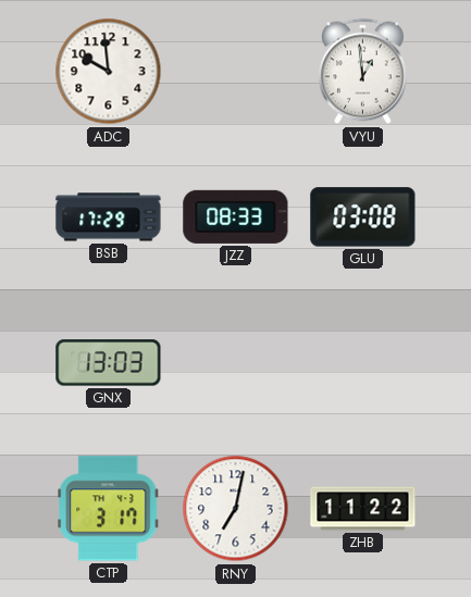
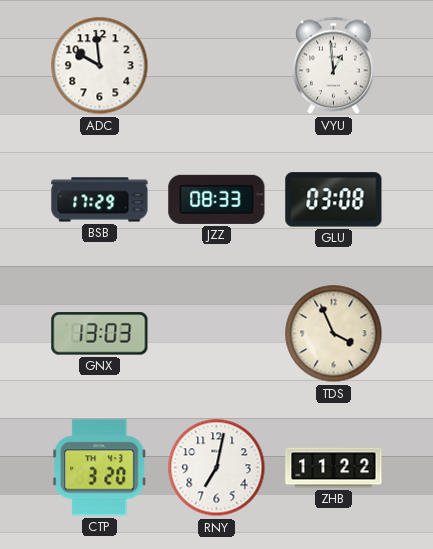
TDS: none -> 3:56
CTP: 3:17 -> 3:20
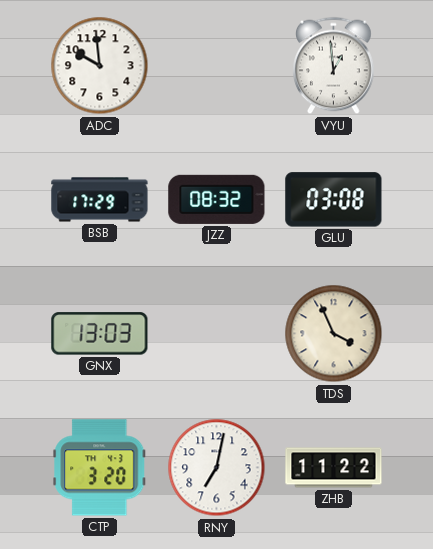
JZZ: 08:33 -> 08:32
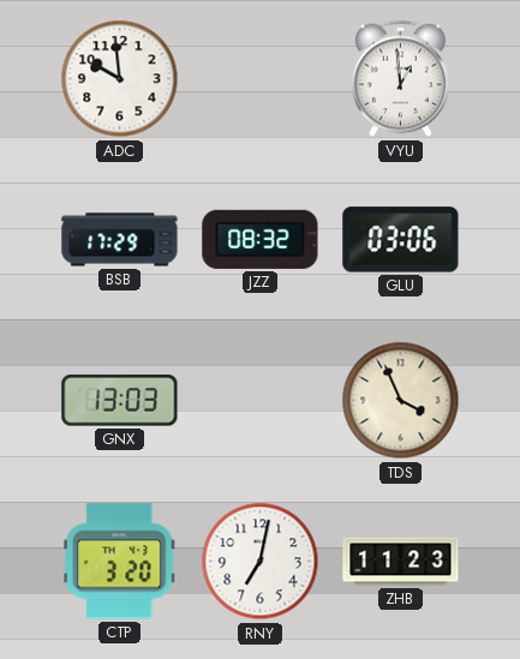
GLU: 03:08 -> 03:06
ZHB: 11:22 -> 11:23
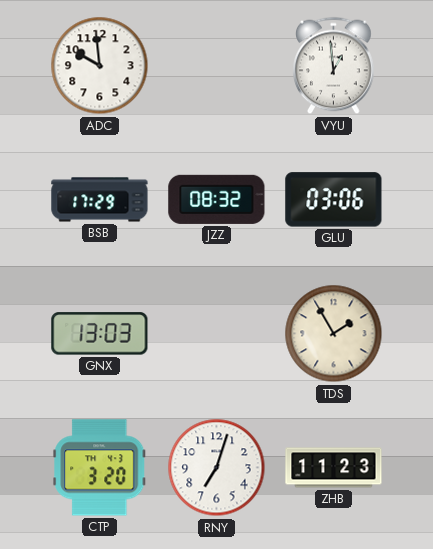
TDS: 3:56 -> 1:55
RNY: 7:02 -> 7:03
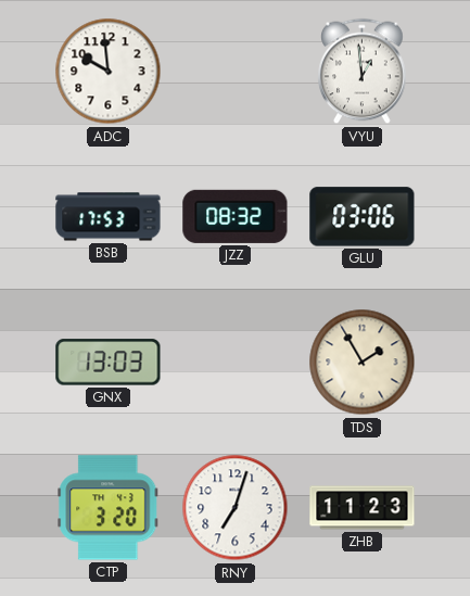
BSB: 17:29 -> 17:53
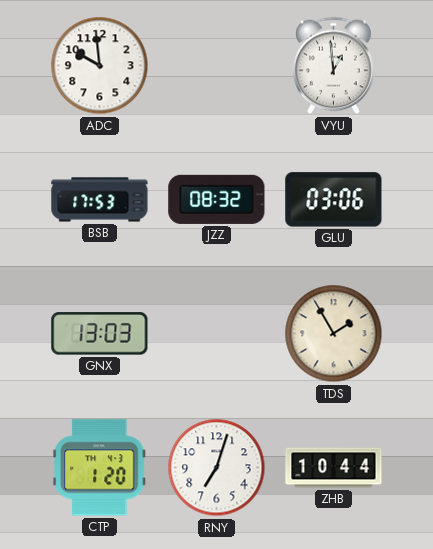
CTP: 3:20 -> 1:20
ZHB: 11:23 -> 10:44
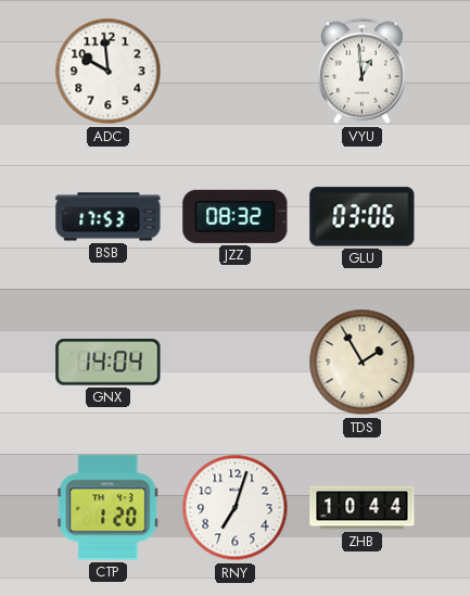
GNX: 13:03 -> 14:04
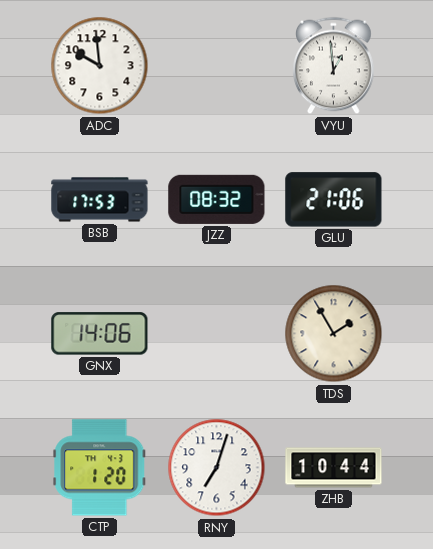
GLU: 03:06 -> 21:06
GNX: 14:04 -> 14:06
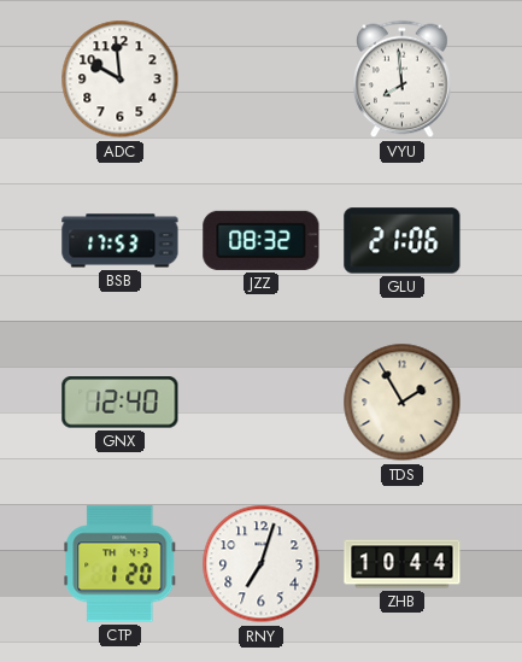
VYU: 12:59 -> 7:59
GNX: 14:06 -> 12:40
